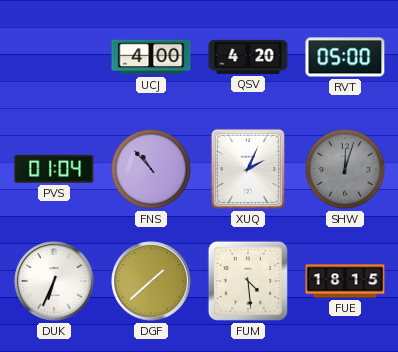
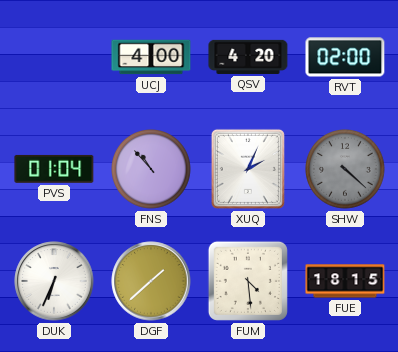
RVT: 05:00 -> 02:00
SHW: 12:03 -> 4:22
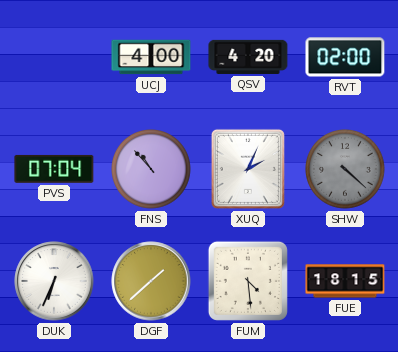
PVS: 01:04 -> 07:04
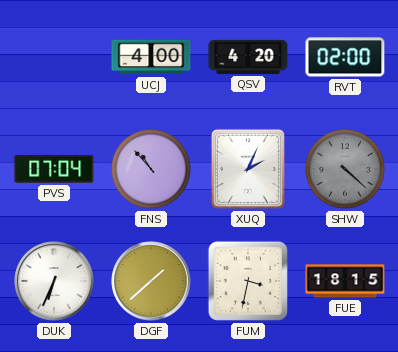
FUM: 4:29 -> 3:32
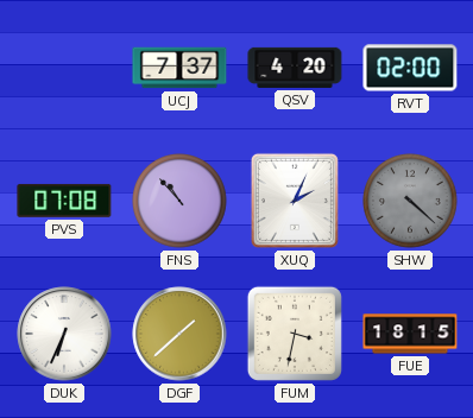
UCJ: 4:00 -> 7:37
PVS: 07:04 -> 07:08
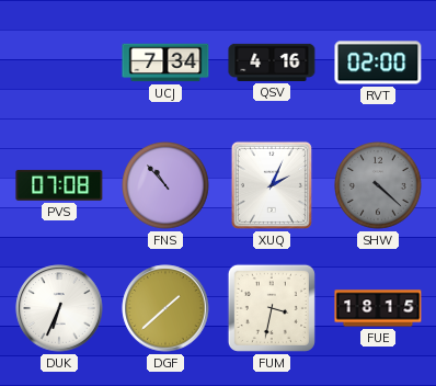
UCJ: 7:37 -> 7:34
QSV: 4:20 -> 4:16
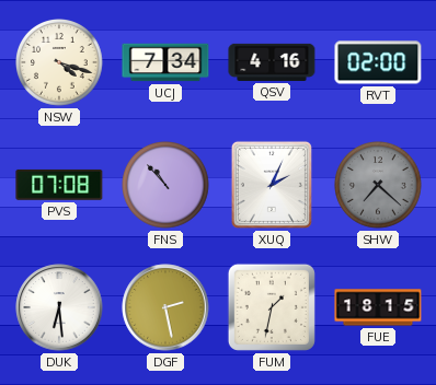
NSW: none -> 4:18
SHW: 4:22 -> 7:22
DUK: 6:34 -> 6:29
DGF: 1:38 -> 2:28
FUM: 3:32 -> 1:32
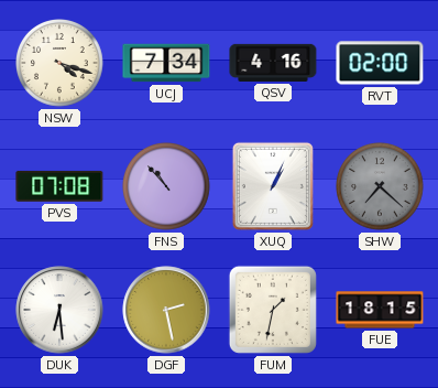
XUQ: 2:04 -> 1:04
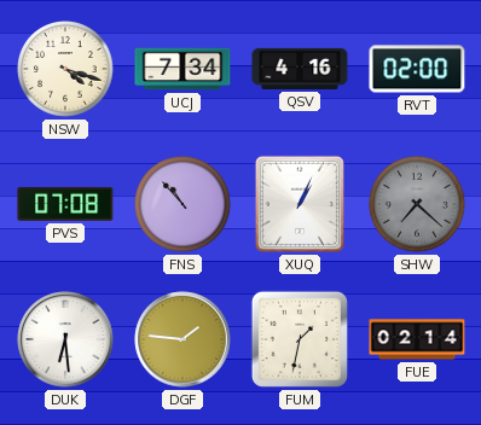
DGF: 2:28 -> 1:46
FUE: 18:15 -> 02:14
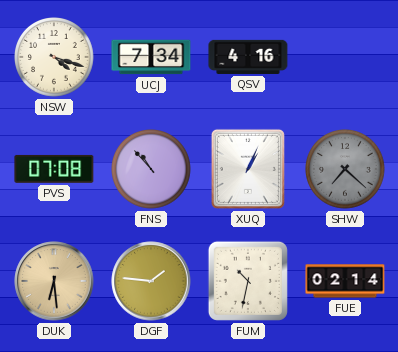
RVT: 02:00 -> none
DUK dial: white -> champagne
FUM: 1:32 -> 10:32
